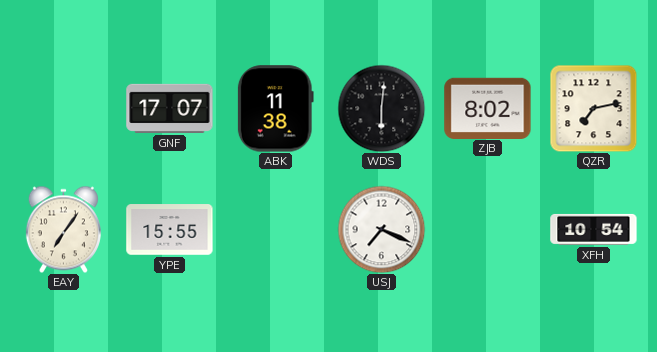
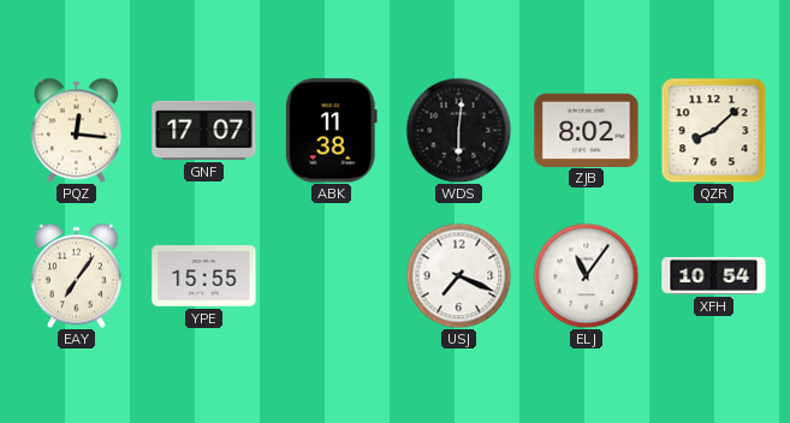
PQZ: none -> 12:16
QZR: 7:13 -> 8:08
ELJ: none -> 11:06
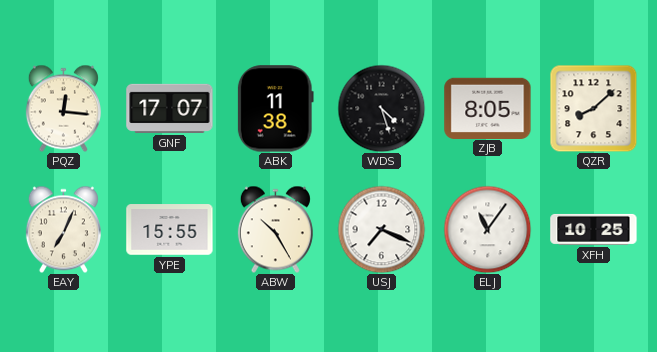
WDS: 6:01 -> 4:27
ZJB: 8:02 -> 8:05
EAY: 7:06 -> 7:04
ABW: none -> 10:25
XFH: 10:54 -> 10:25
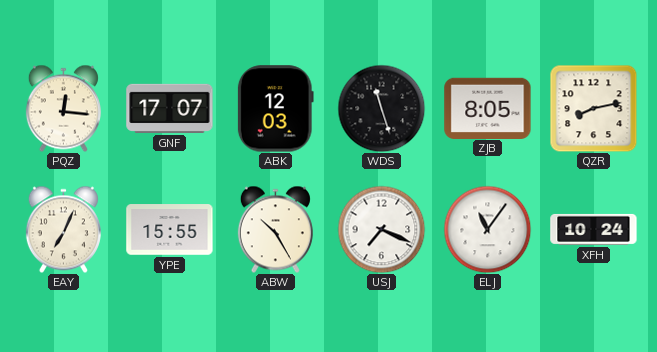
ABK: 11:38 -> 12:03
WDS: 4:27 -> 11:27
QZR: 8:08 -> 8:13
XFH: 10:25 -> 10:24
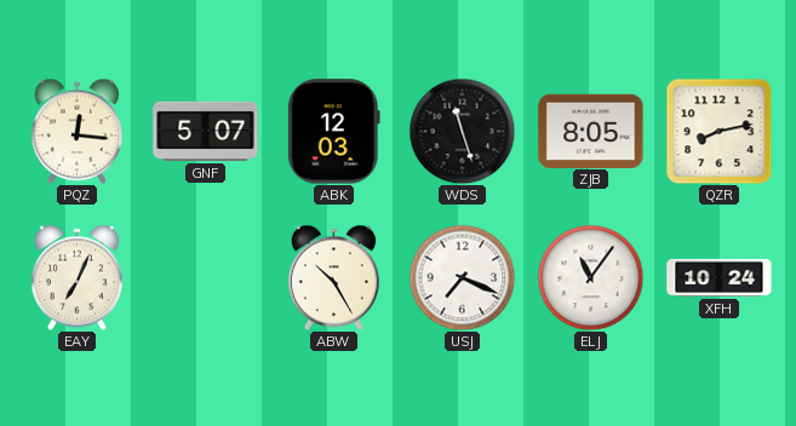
GNF: 17:07 -> 5:07
YPE: 15:55 -> none
